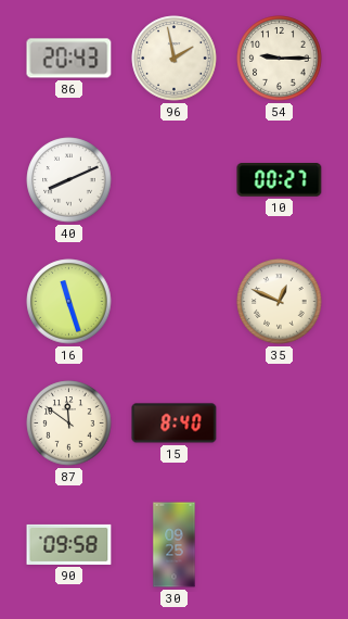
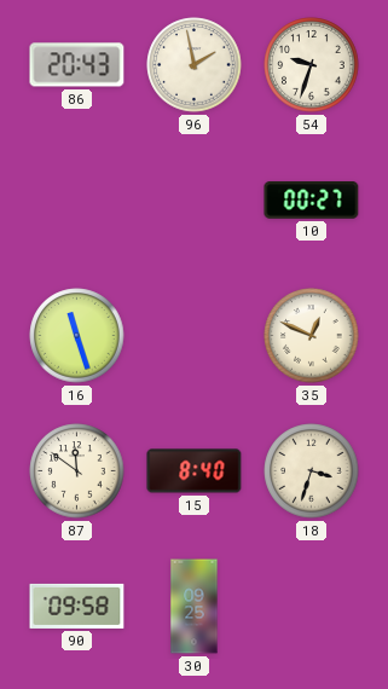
54: 9:15 -> 9:33
40: 8:11 -> none
18: none -> 3:33
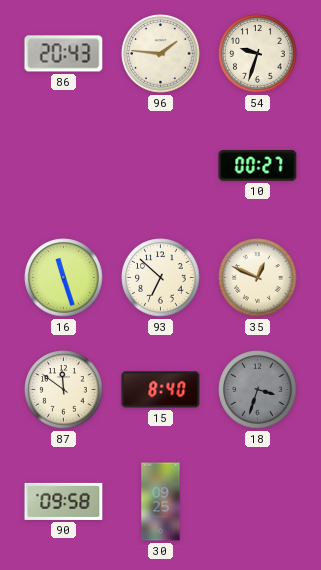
96: 1:58 -> 1:46
93: none -> 6:52
18 dial: cream -> grey
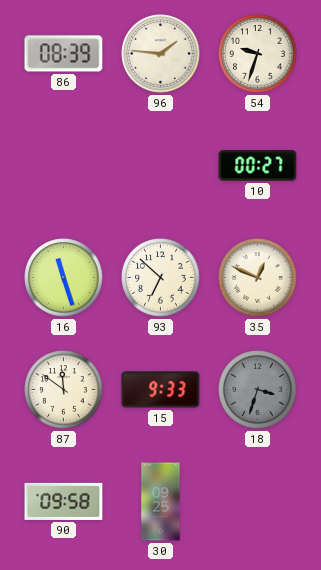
86: 20:43 -> 08:39
15: 8:40 -> 9:33
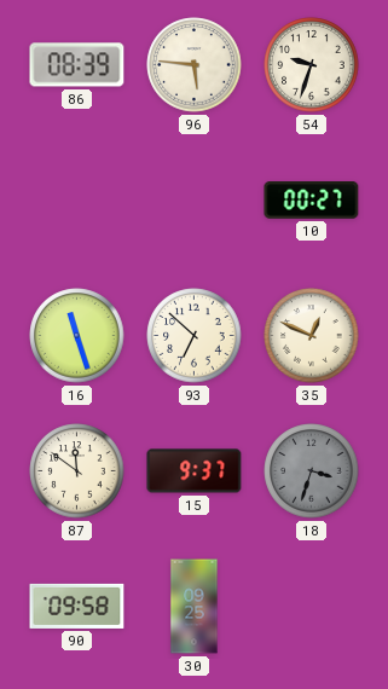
96: 1:46 -> 5:46
15: 9:33 -> 9:37
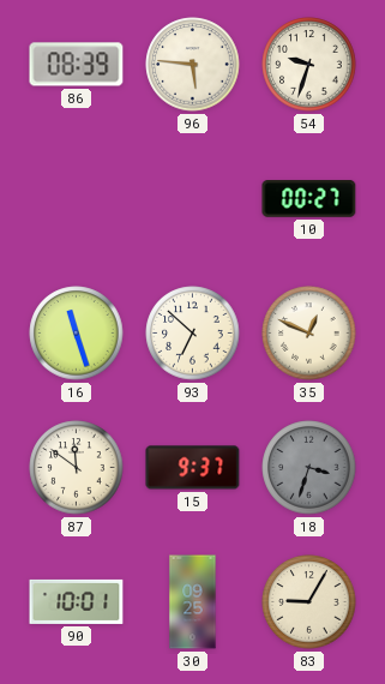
90: 09:58 -> 10:01
83: none -> 9:05
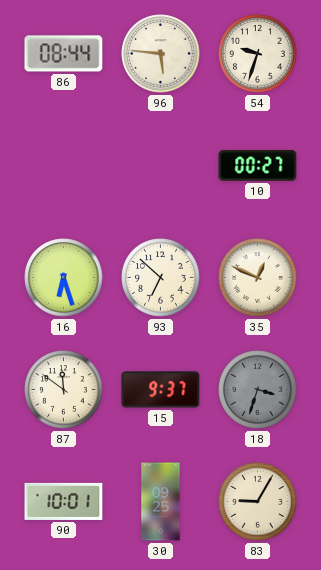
86: 08:39 -> 08:44
16: 11:27 -> 6:27
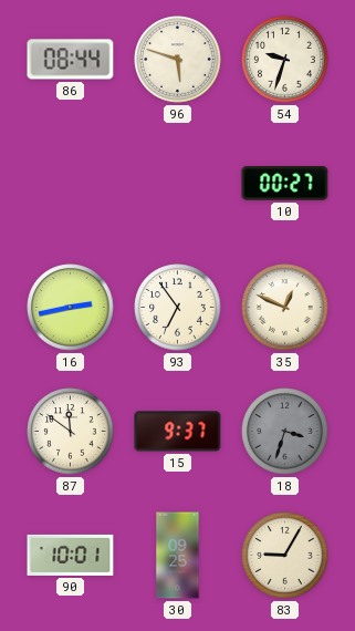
96: 5:46 -> 5:48
16: 6:27 -> 2:43
93: 6:52 -> 6:54
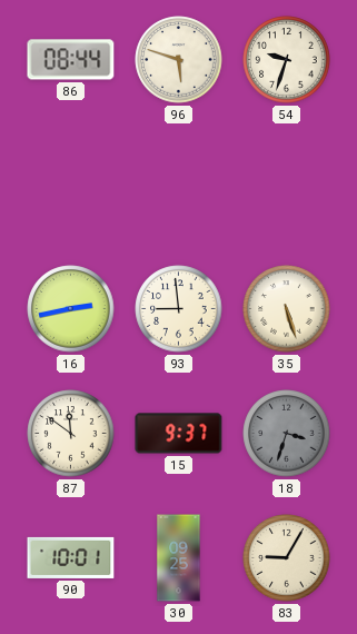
10: 00:27 -> none
93: 6:54 -> 8:59
35: 12:49 -> 5:27
